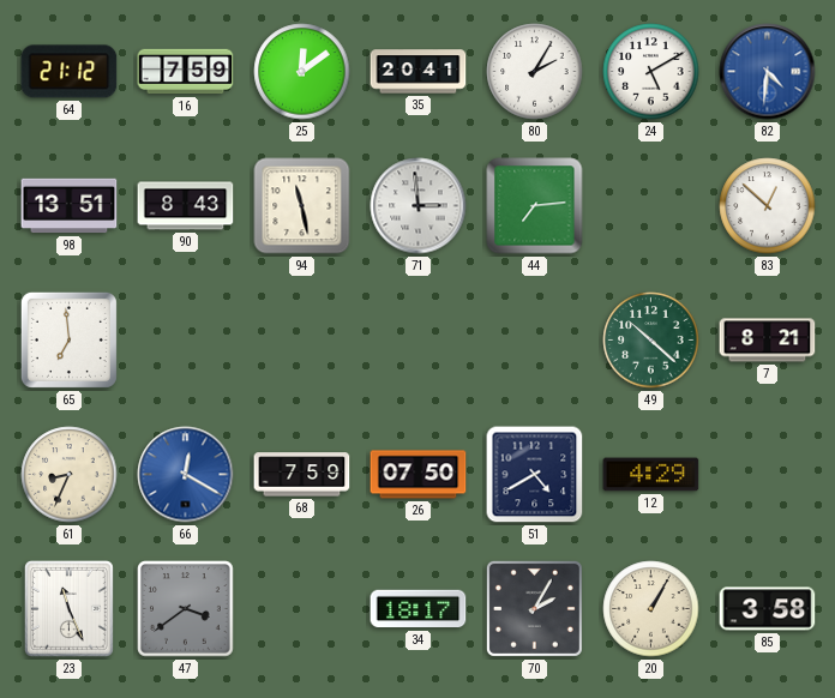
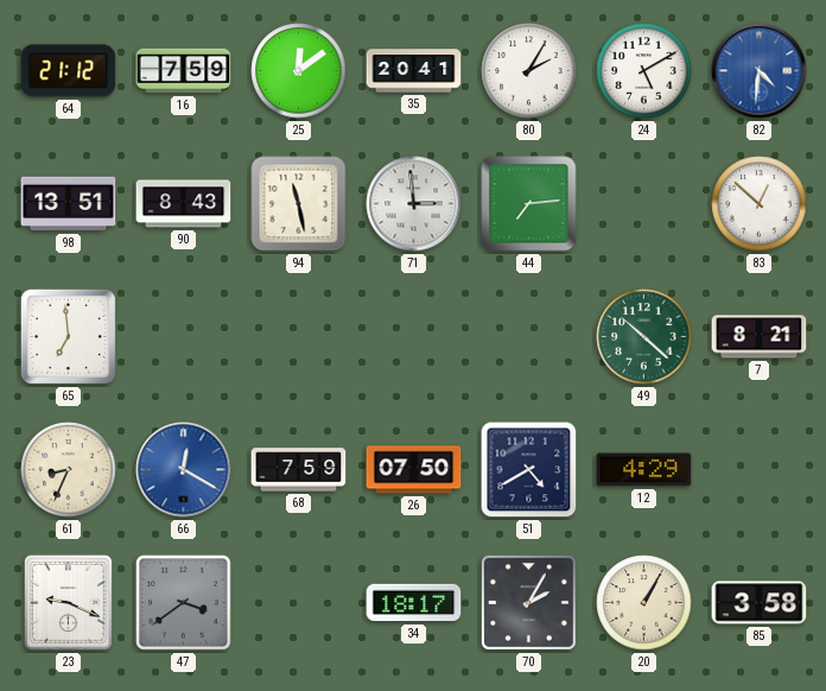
23: 11:26 -> 9:19
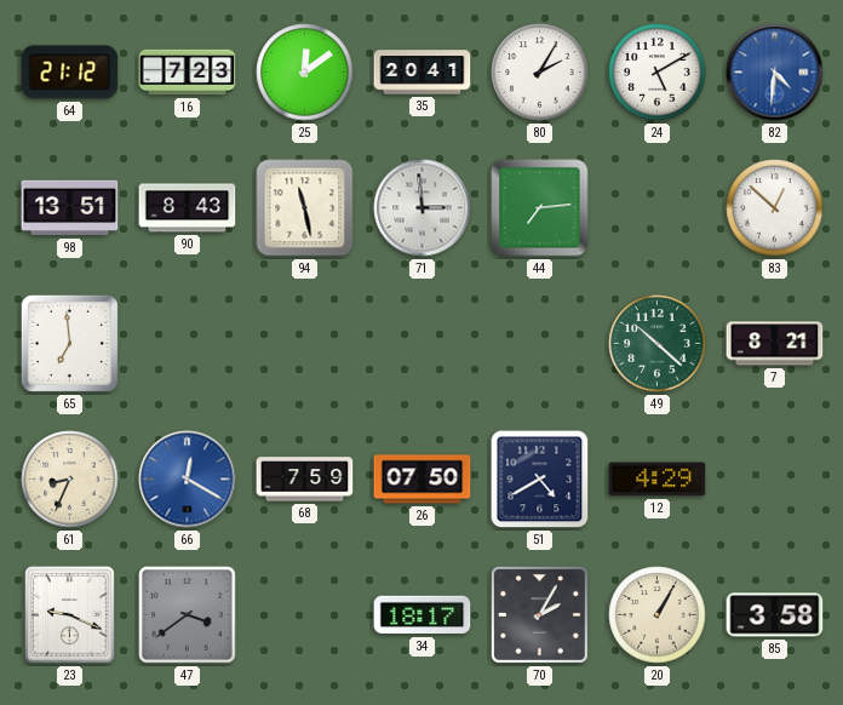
16: 7:59 -> 7:23
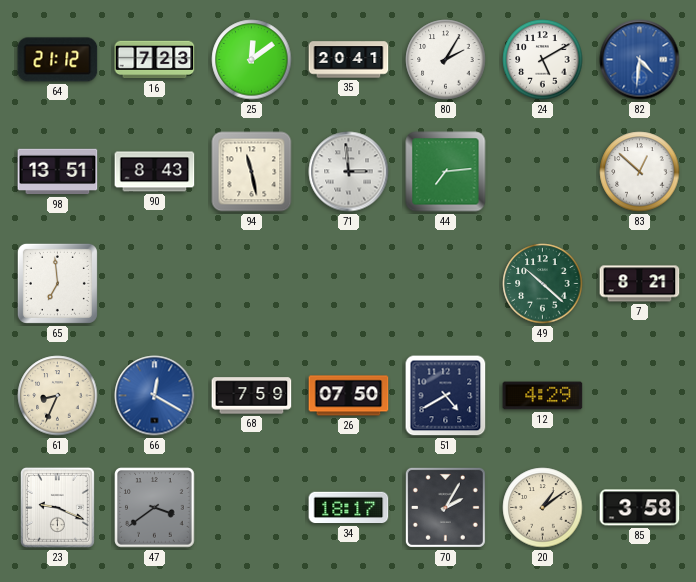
20: 1:05 -> 1:09
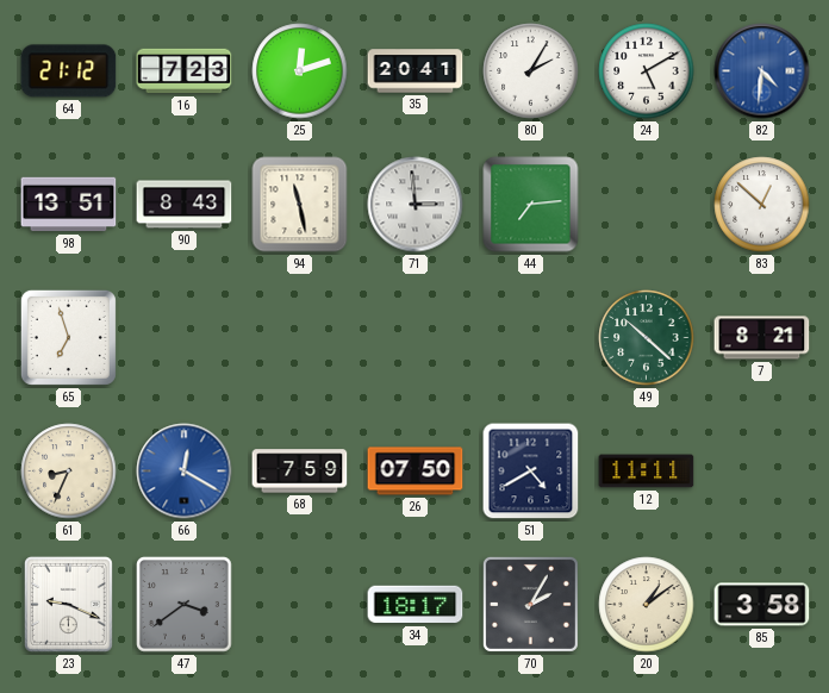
25: 12:09 -> 12:12
65: 6:59 -> 6:57
12: 4:29 -> 11:11
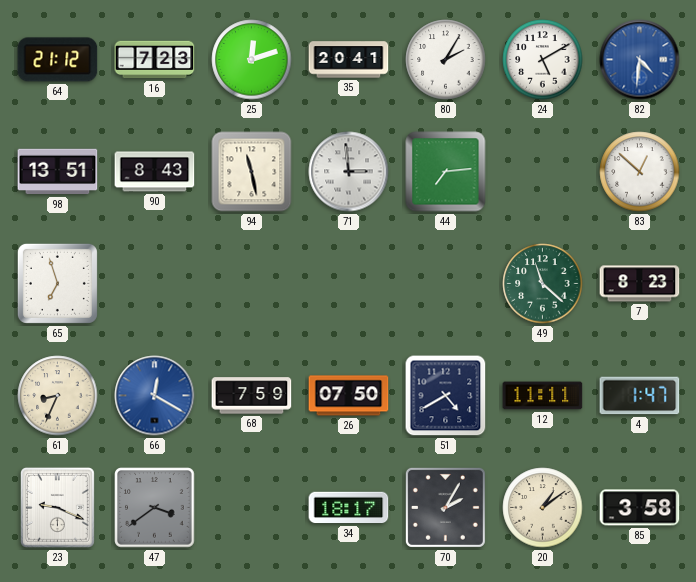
49: 10:22 -> 11:22
7: 8:21 -> 8:23
4: none -> 1:47
